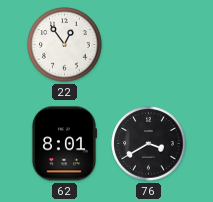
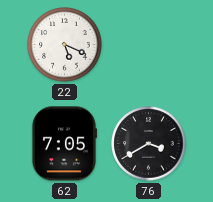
22: 12:54 -> 5:19
62: 8:01 -> 7:05
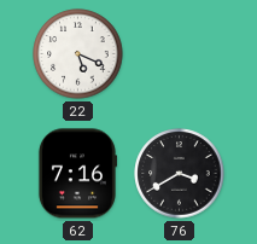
62: 7:05 -> 7:16
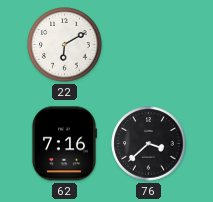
22: 5:19 -> 6:10
76: 3:40 -> 3:38
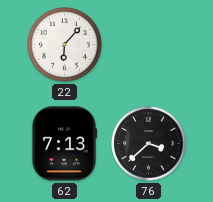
22: 6:10 -> 6:07
62: 7:16 -> 7:13
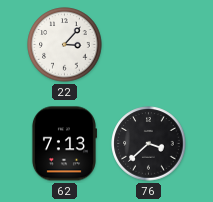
22: 6:07 -> 3:07
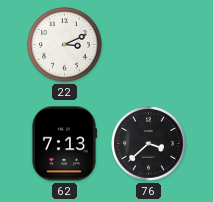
22: 3:07 -> 3:11
